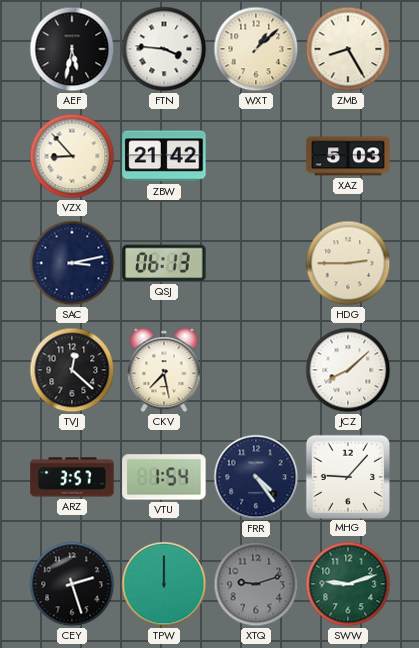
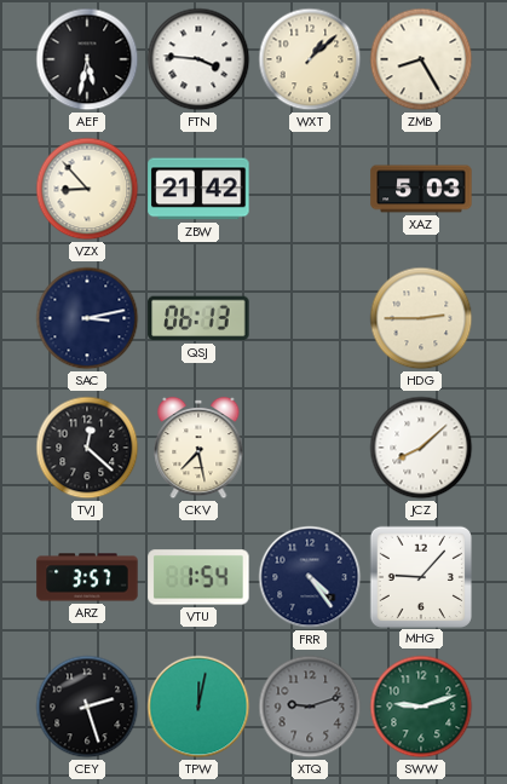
TPW: 12:00 -> 12:02
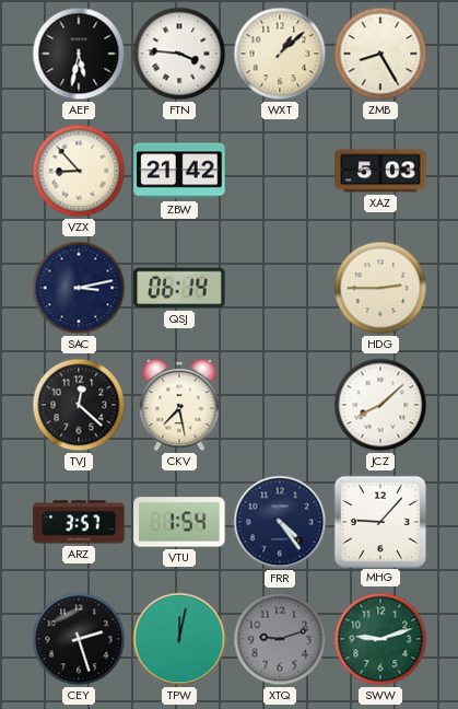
QSJ: 06:13 -> 06:14
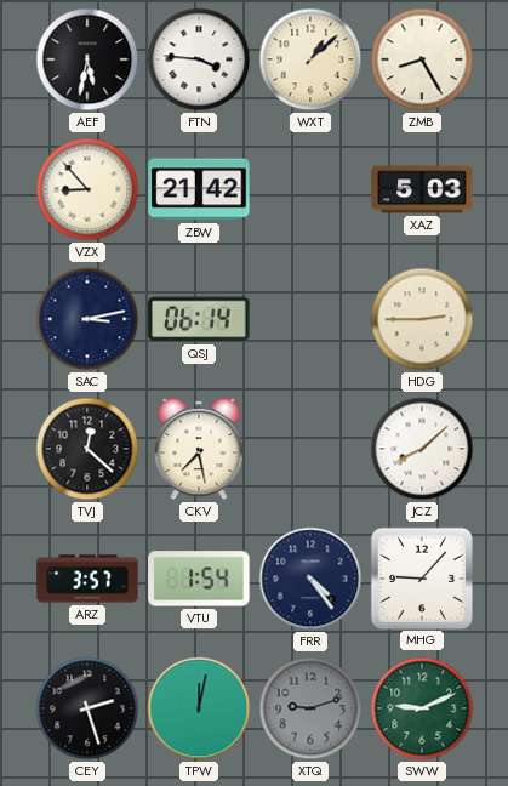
SWW: 9:12 -> 9:11
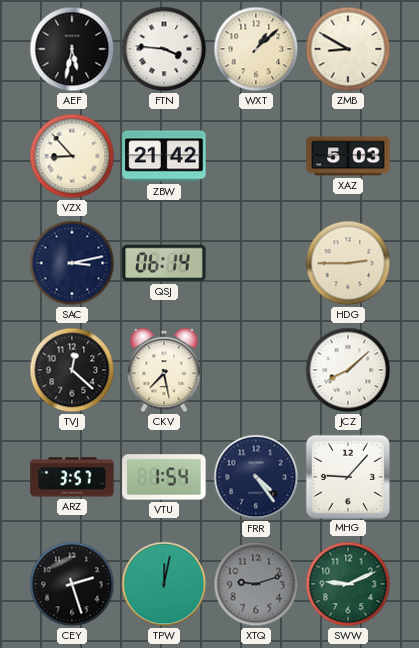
ZMB: 8:25 -> 8:50
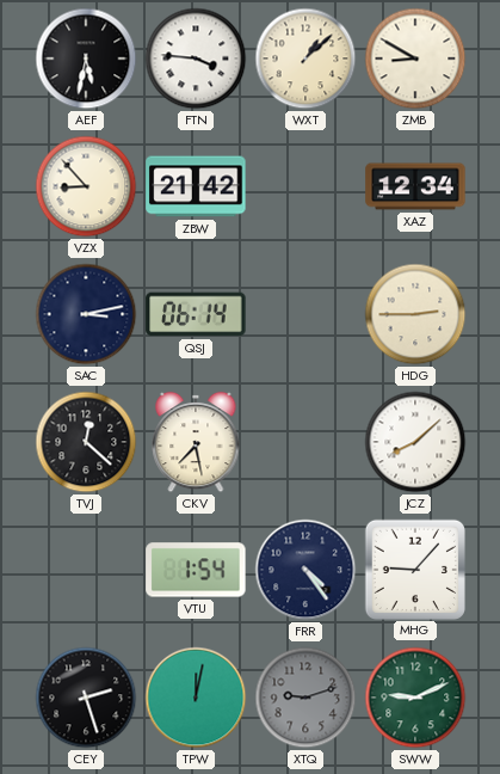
XAZ: 5:03 -> 12:34
ARZ: 3:57 -> none
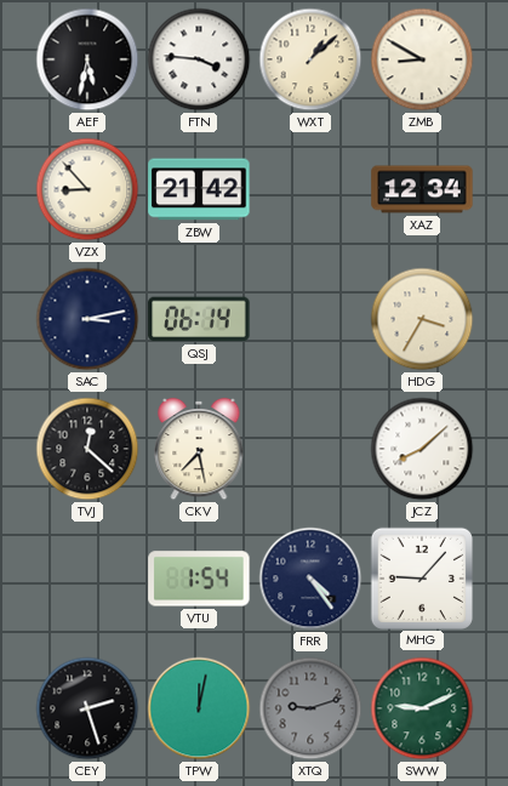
HDG: 2:45 -> 3:35
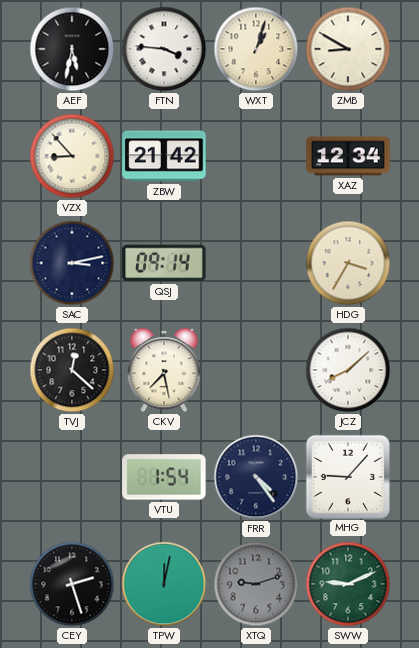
WXT: 1:08 -> 1:03
QSJ: 06:14 -> 09:14
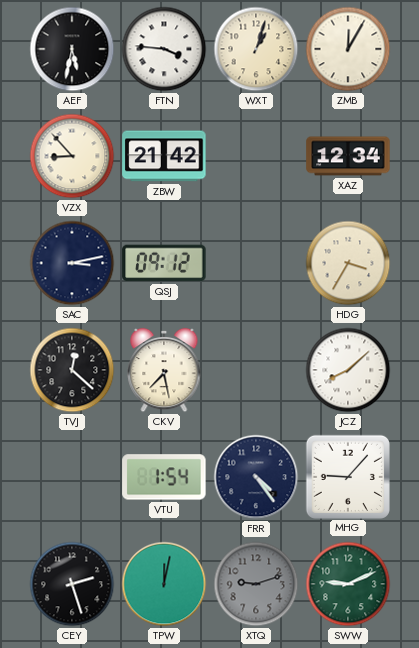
ZMB: 8:50 -> 12:05
QSJ: 09:14 -> 09:12
